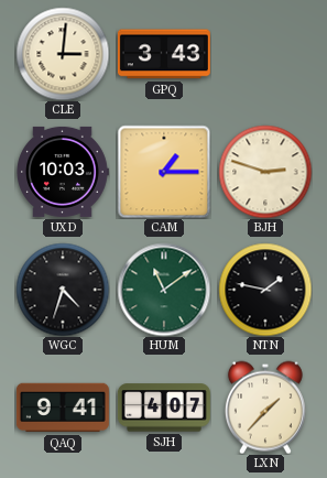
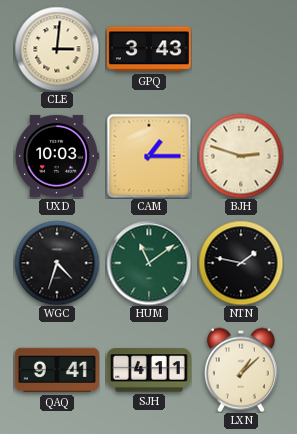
SJH: 4:07 -> 4:11
LXN: 1:37 -> 1:08
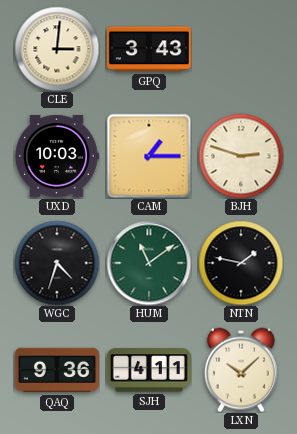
QAQ: 9:41 -> 9:36
LXN: 1:08 -> 10:08
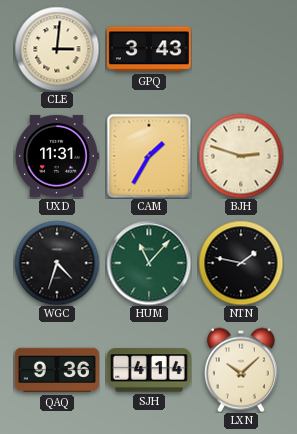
UXD: 10:03 -> 11:31
CAM: 1:15 -> 1:35
HUM: 11:09 -> 11:07
SJH: 4:11 -> 4:14
